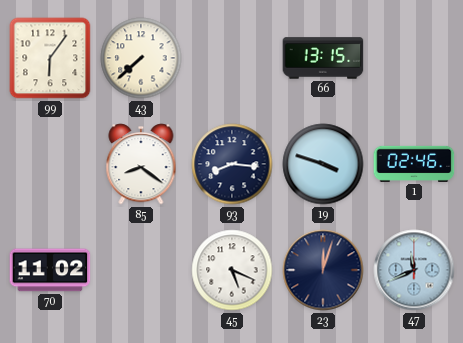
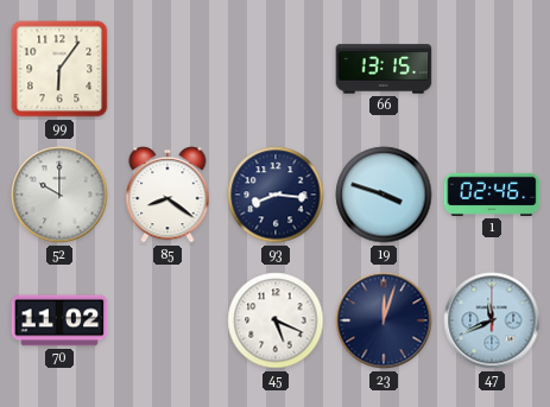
43: 7:38 -> none
52: none -> 10:00
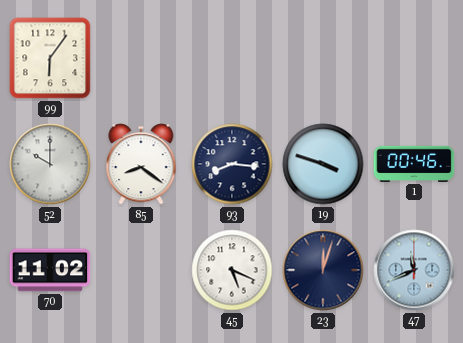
66: 13:15 -> none
1: 02:46 -> 00:46
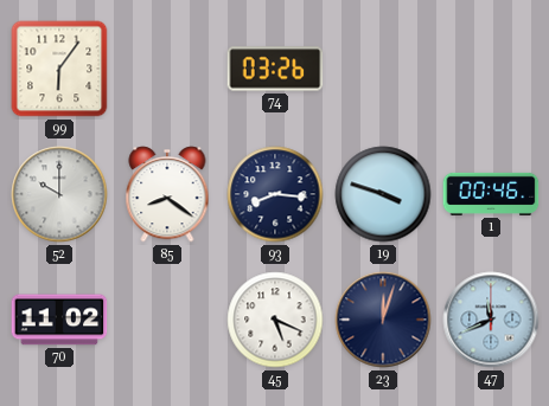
74: none -> 03:26
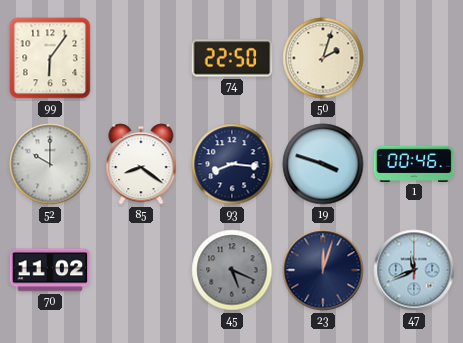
74: 03:26 -> 22:50
50: none -> 2:03
45 dial: white -> grey
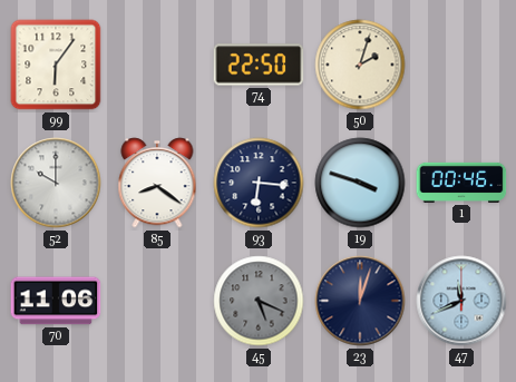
93: 8:16 -> 6:16
70: 11:02 -> 11:06
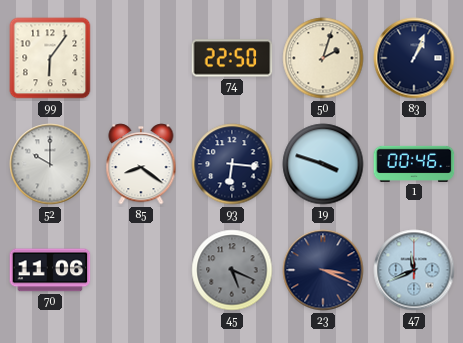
83: none -> 1:04
23: 12:03 -> 3:19
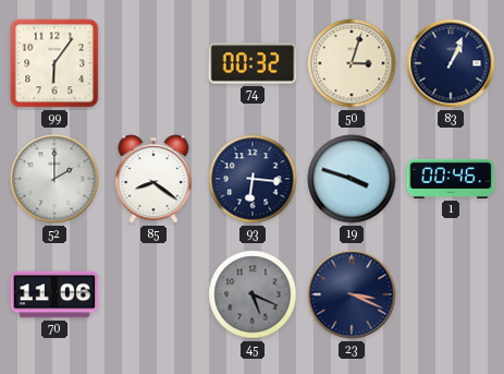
74: 22:50 -> 00:32
50: 2:03 -> 3:03
52: 10:00 -> 2:00
47: 11:41 -> none
